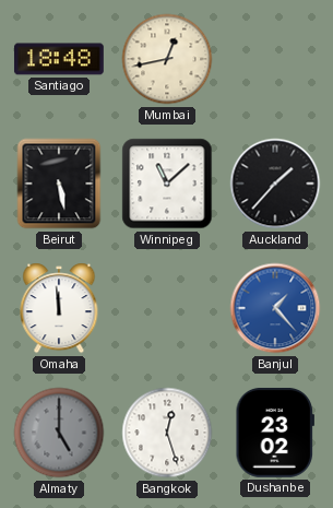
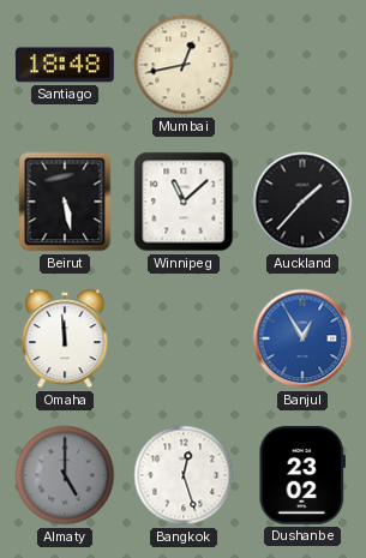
Banjul: 1:23 -> 12:55
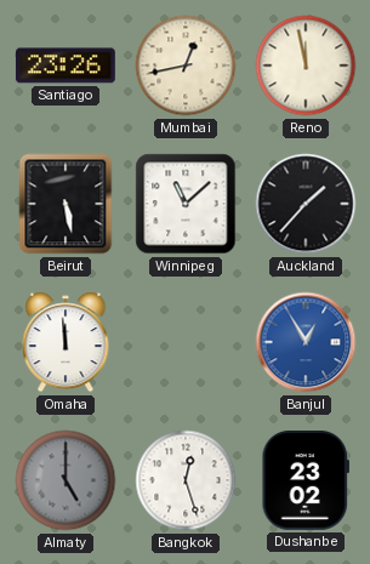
Santiago: 18:48 -> 23:26
Reno: none -> 11:58
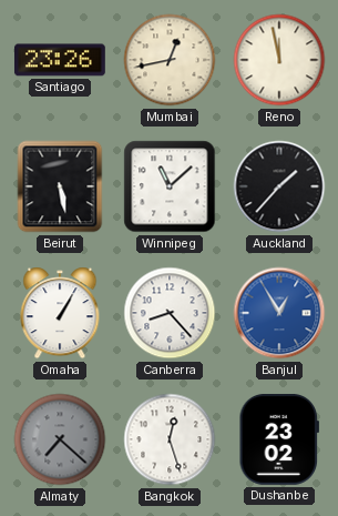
Omaha: 11:59 -> 1:05
Canberra: none -> 8:23
Almaty: 5:00 -> 7:22
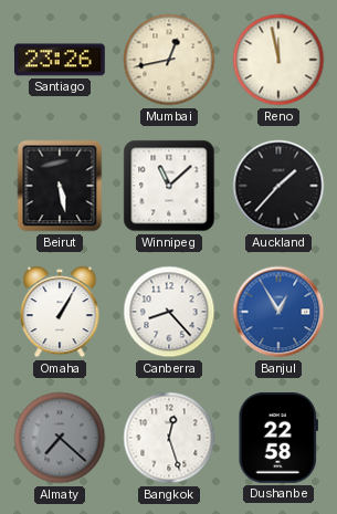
Dushanbe: 23:02 -> 22:58
